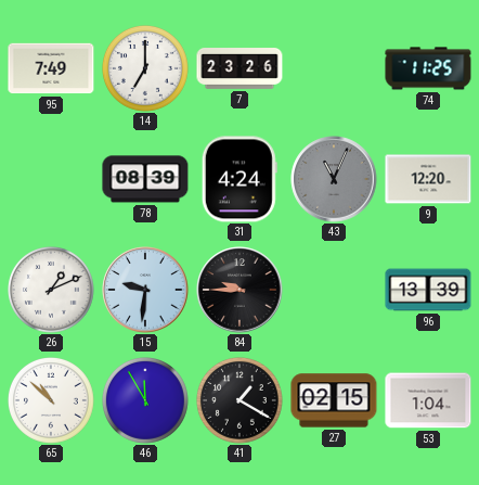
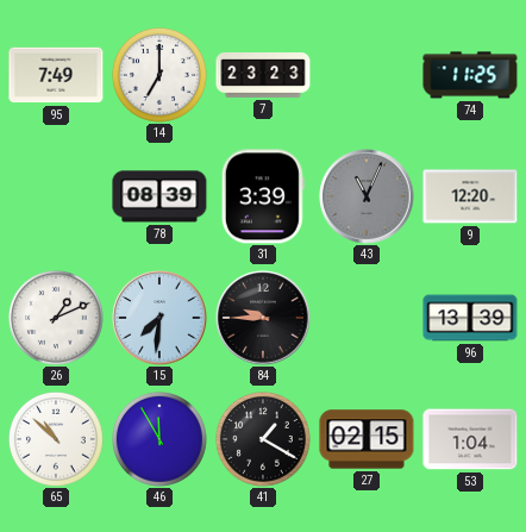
7: 23:26 -> 23:23
31: 4:24 -> 3:39
15: 9:31 -> 7:31
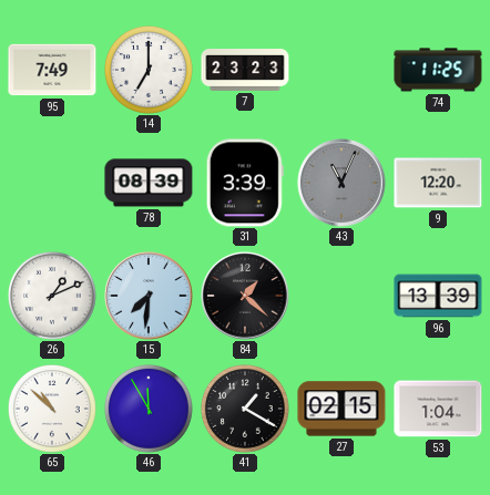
84: 9:45 -> 1:22
